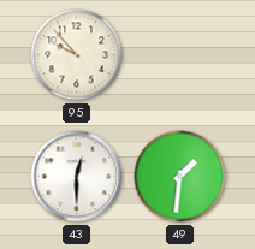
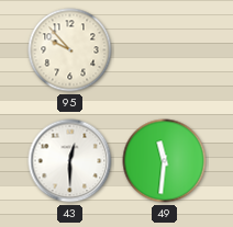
49: 1:31 -> 11:31
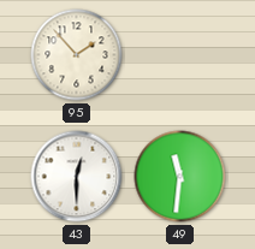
95: 9:53 -> 1:53
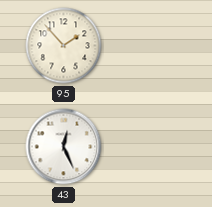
43: 12:30 -> 12:26
49: 11:31 -> none
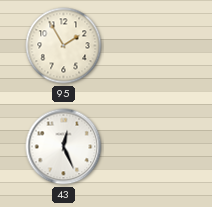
95: 1:53 -> 1:55
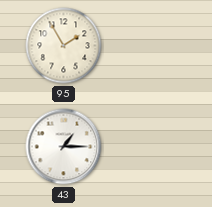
43: 12:26 -> 1:15
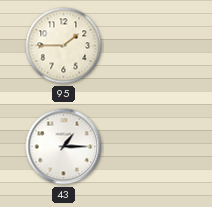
95: 1:55 -> 1:45
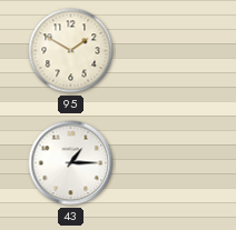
95: 1:45 -> 1:50
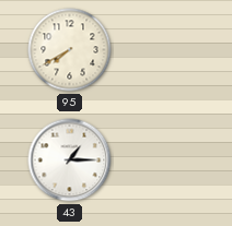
95: 1:50 -> 7:40
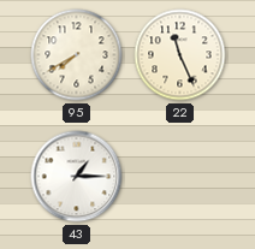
22: none -> 11:26
